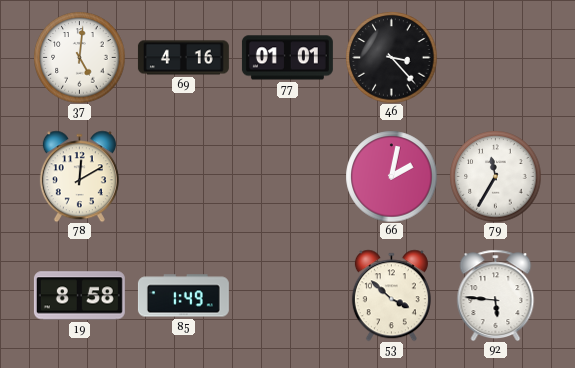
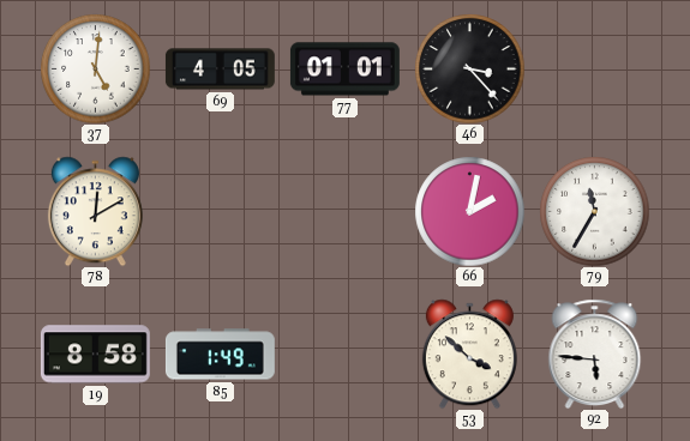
69: 4:16 -> 4:05
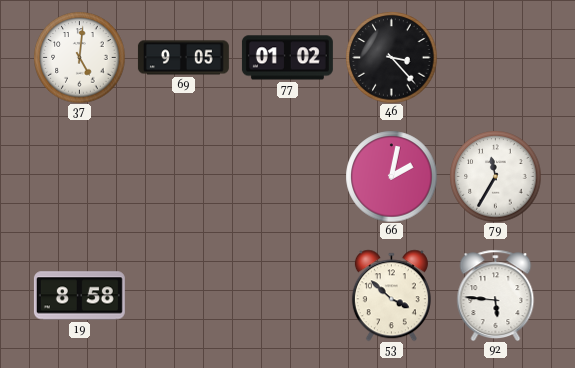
69: 4:05 -> 9:05
77: 01:01 -> 01:02
78: 12:10 -> none
85: 1:49 -> none
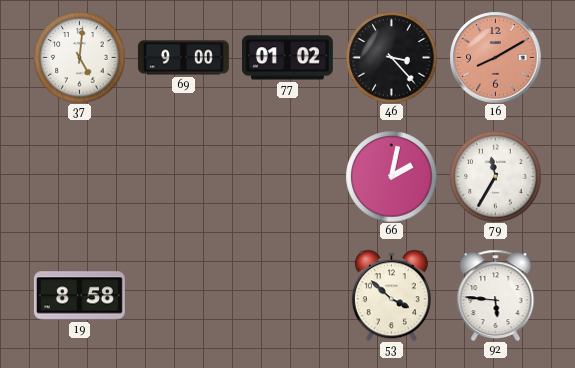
69: 9:05 -> 9:00
16: none -> 8:10
